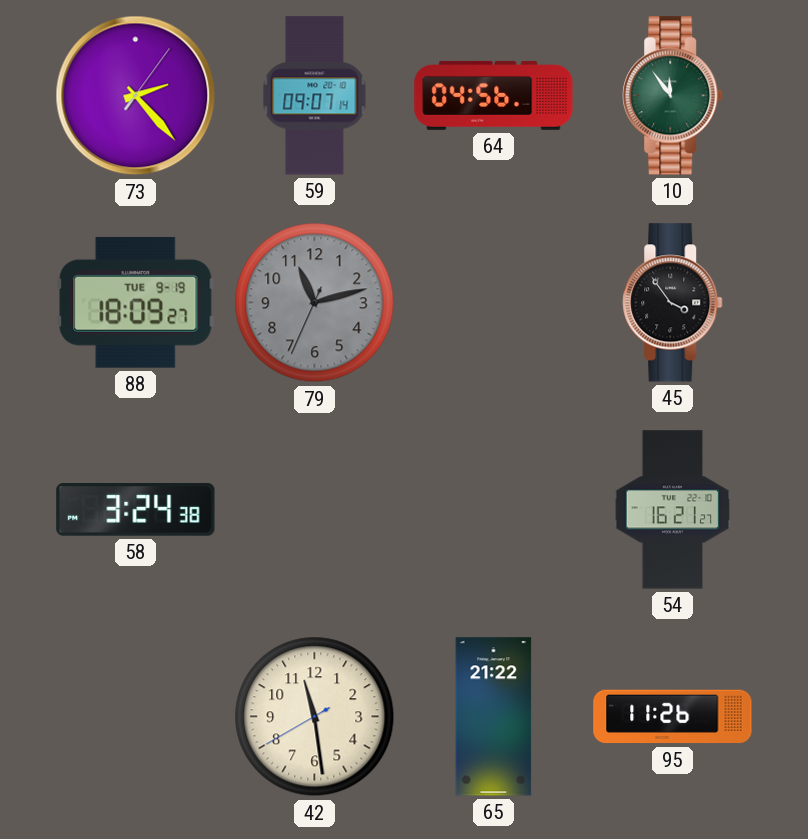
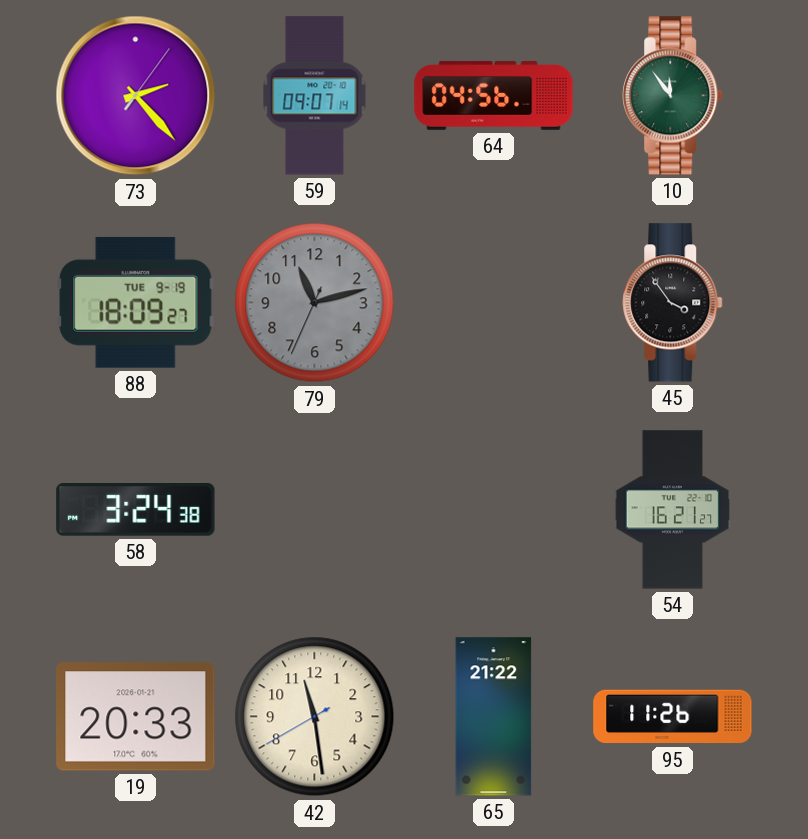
19: none -> 20:33
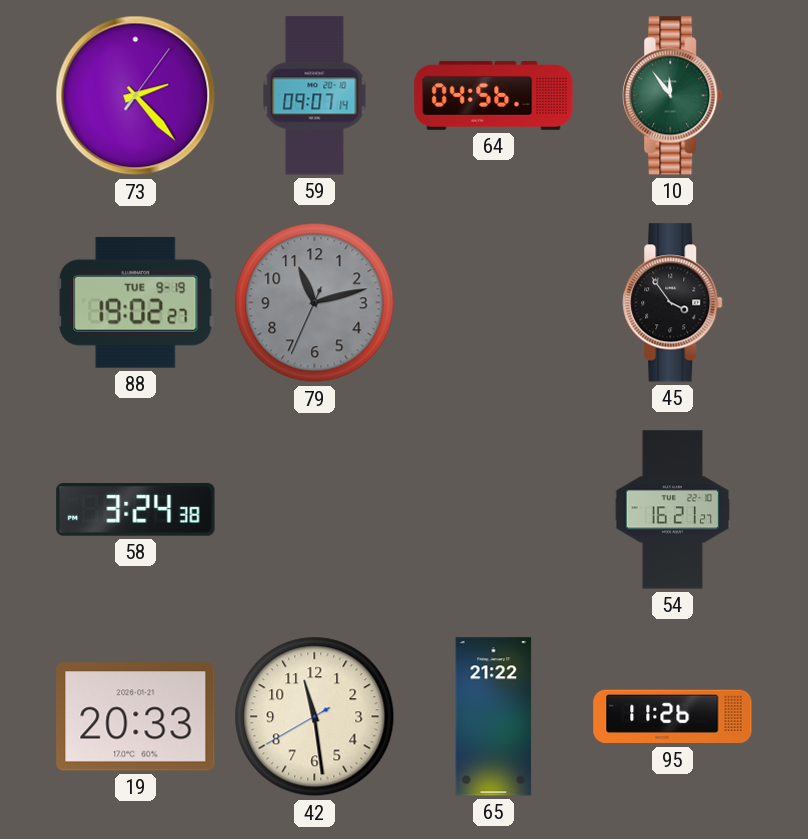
88: 18:09 -> 19:02
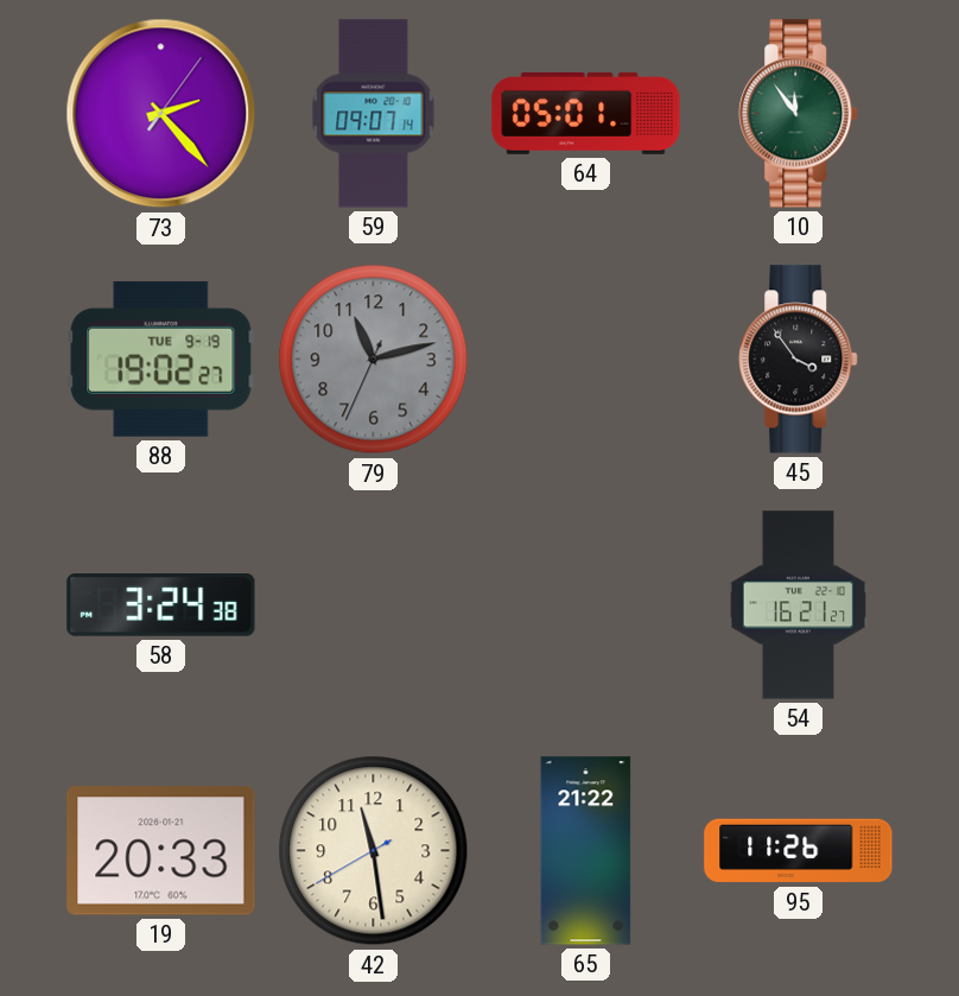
64: 04:56 -> 05:01
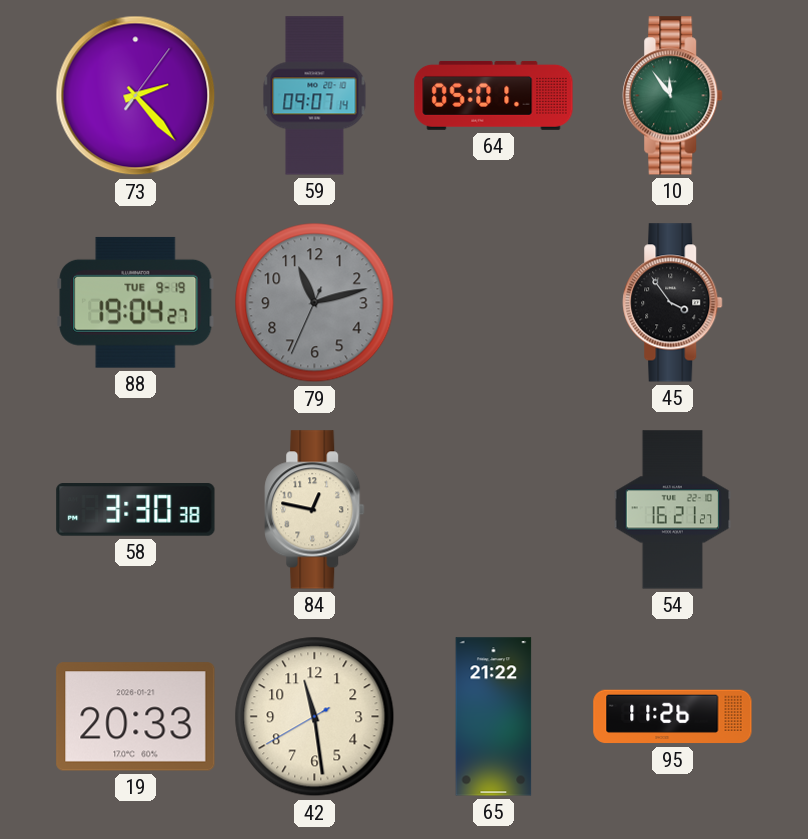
88: 19:02 -> 19:04
58: 3:24 -> 3:30
84: none -> 12:47
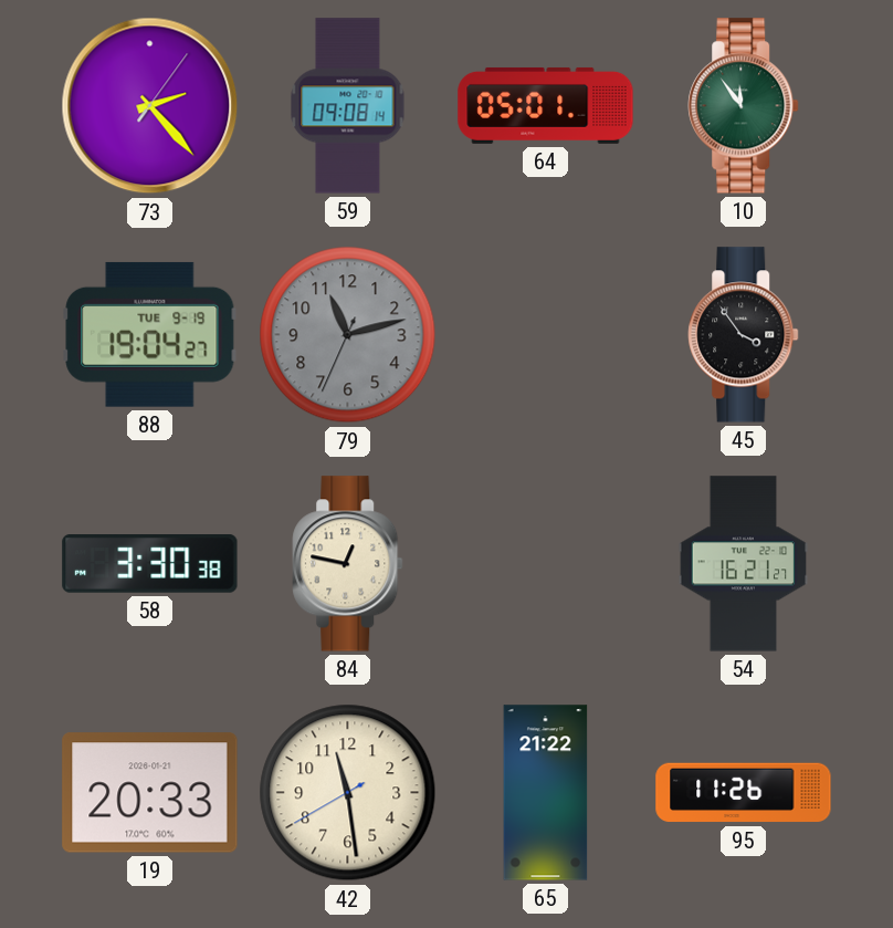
59: 09:07 -> 09:08
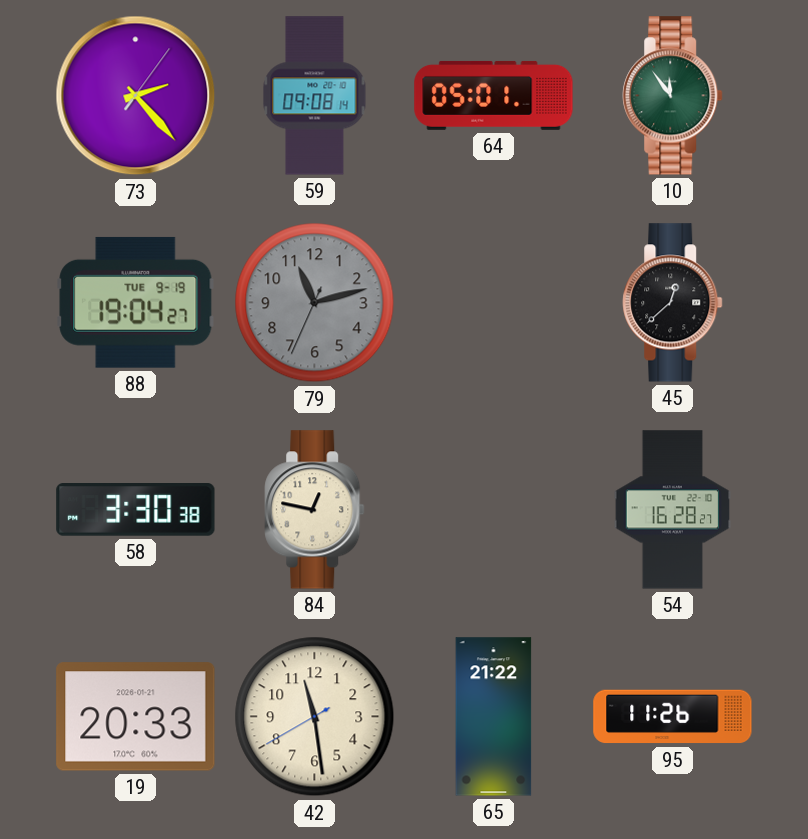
45: 3:54 -> 12:38
54: 16:21 -> 16:28
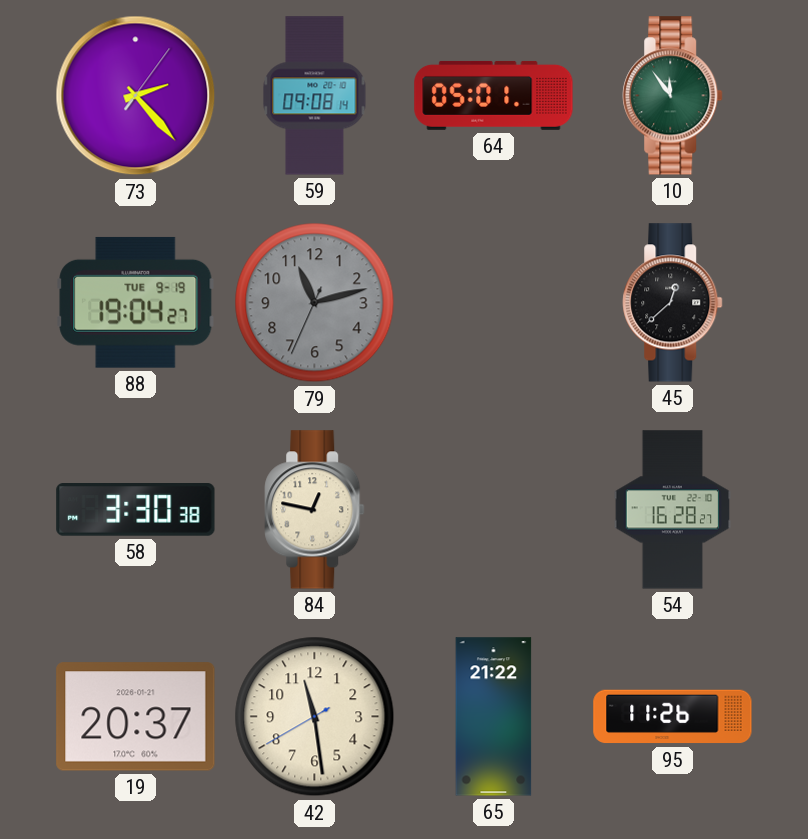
19: 20:33 -> 20:37
